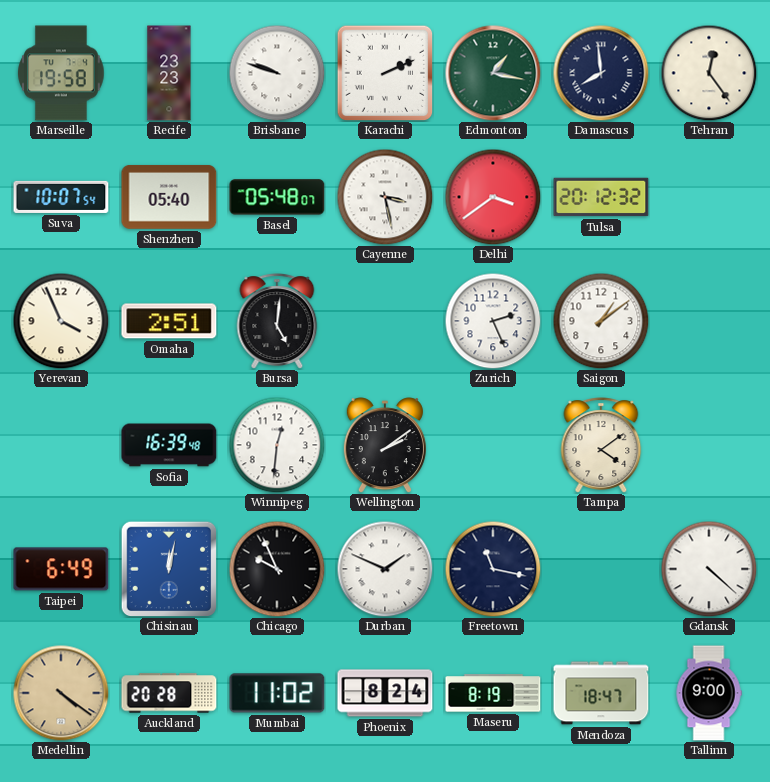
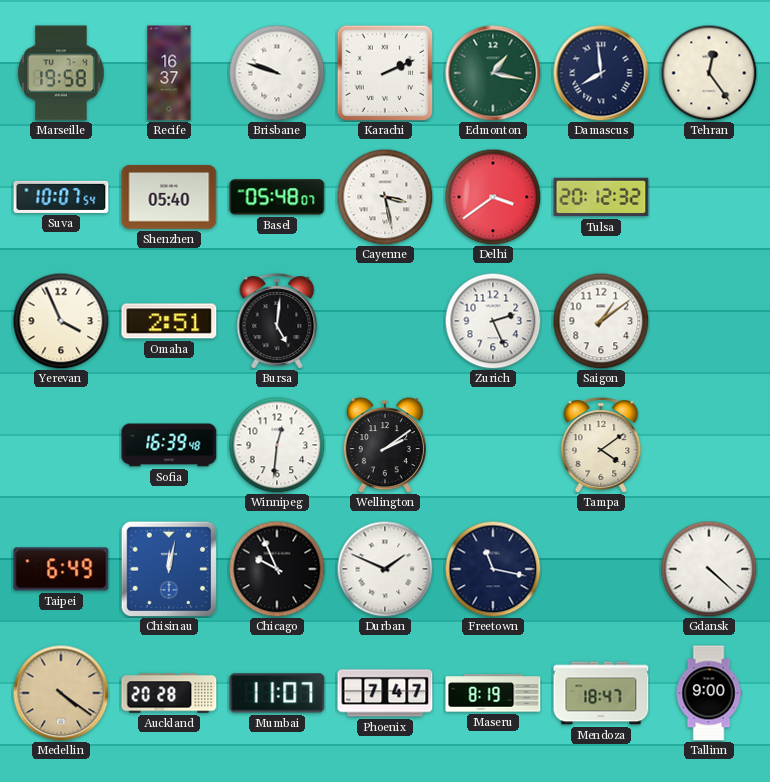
Recife: 23:23 -> 16:37
Mumbai: 11:02 -> 11:07
Phoenix: 8:24 -> 7:47
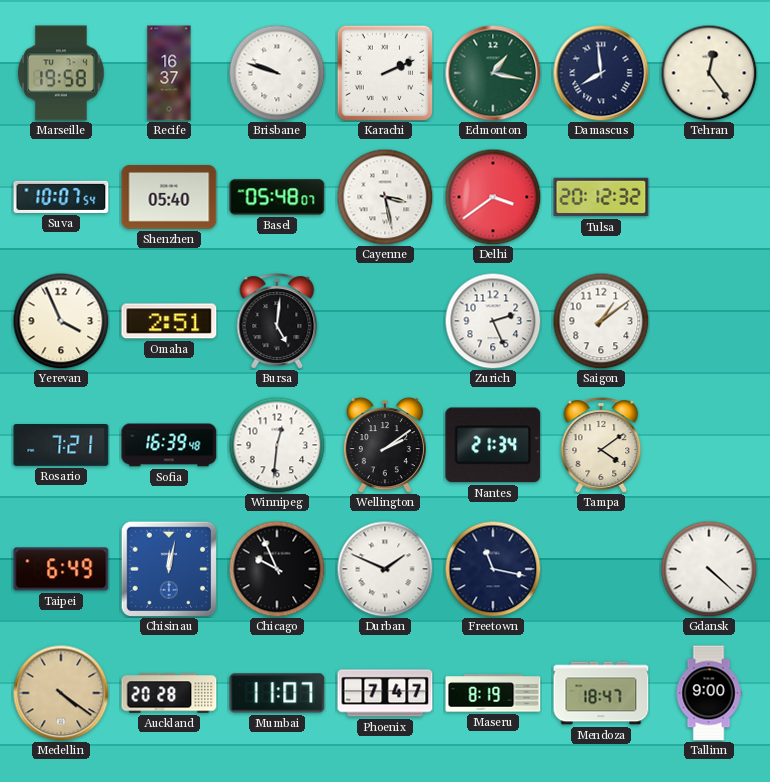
Rosario: none -> 7:21
Nantes: none -> 21:34
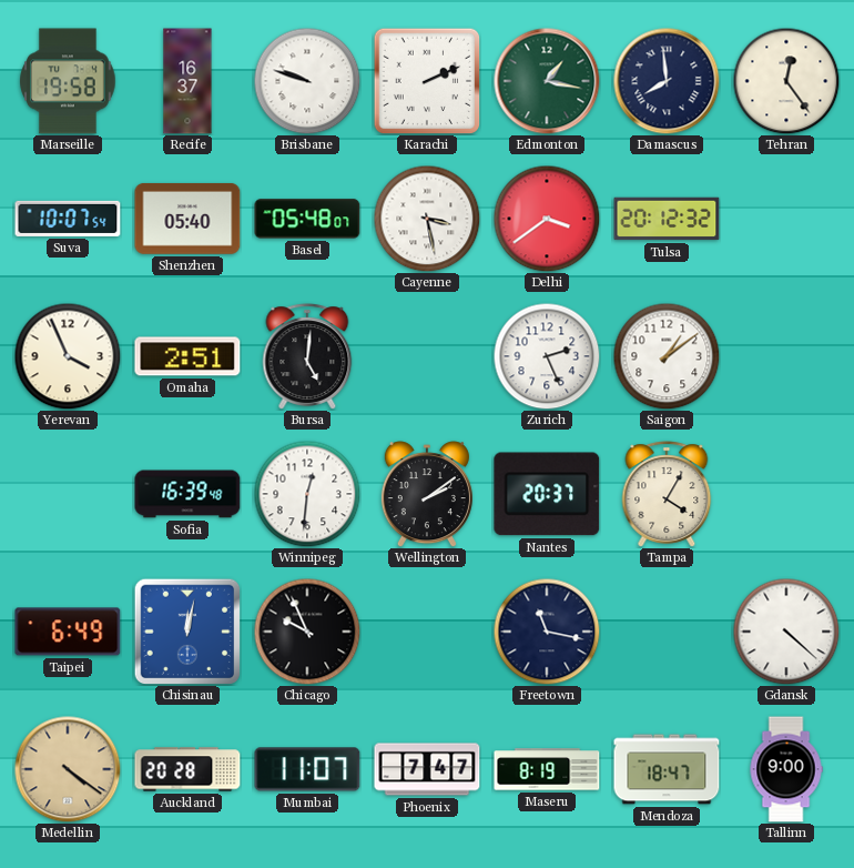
Rosario: 7:21 -> none
Nantes: 21:34 -> 20:37
Tampa: 4:09 -> 4:05
Durban: 1:49 -> none
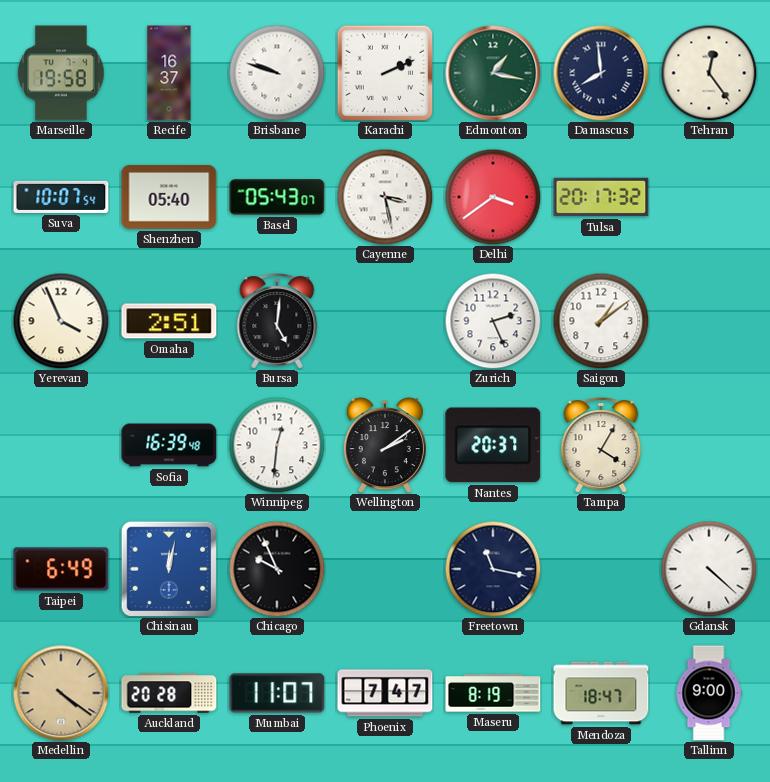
Basel: 05:48 -> 05:43
Tulsa: 20:12 -> 20:17
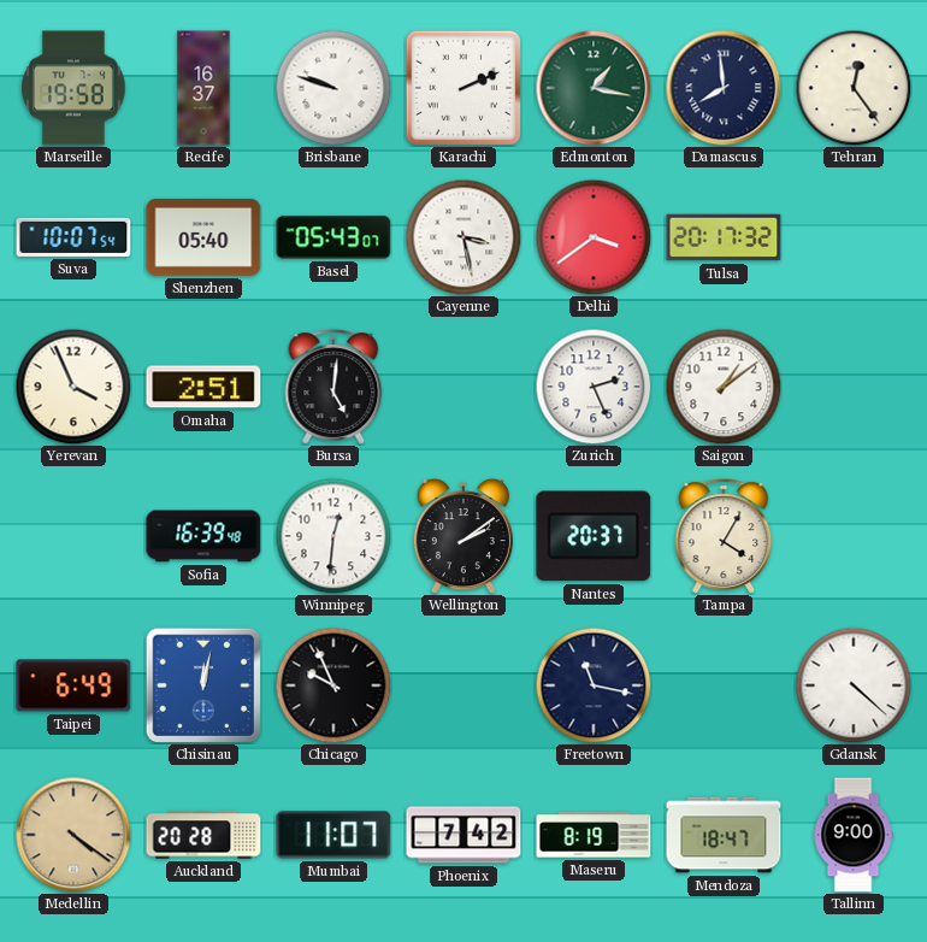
Phoenix: 7:47 -> 7:42
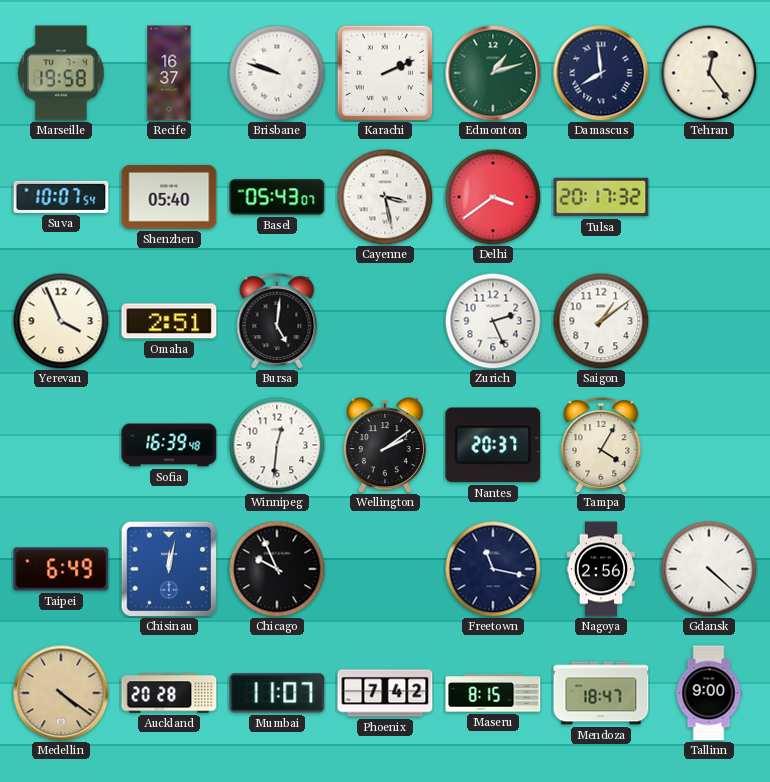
Edmonton: 1:17 -> 1:12
Nagoya: none -> 2:56
Maseru: 8:19 -> 8:15
